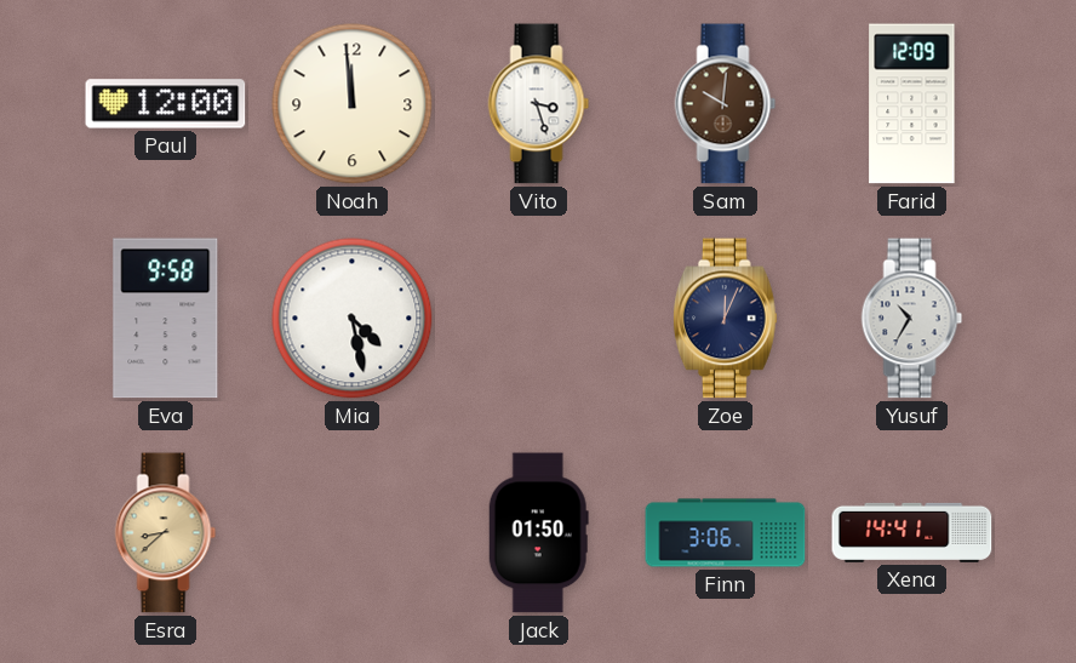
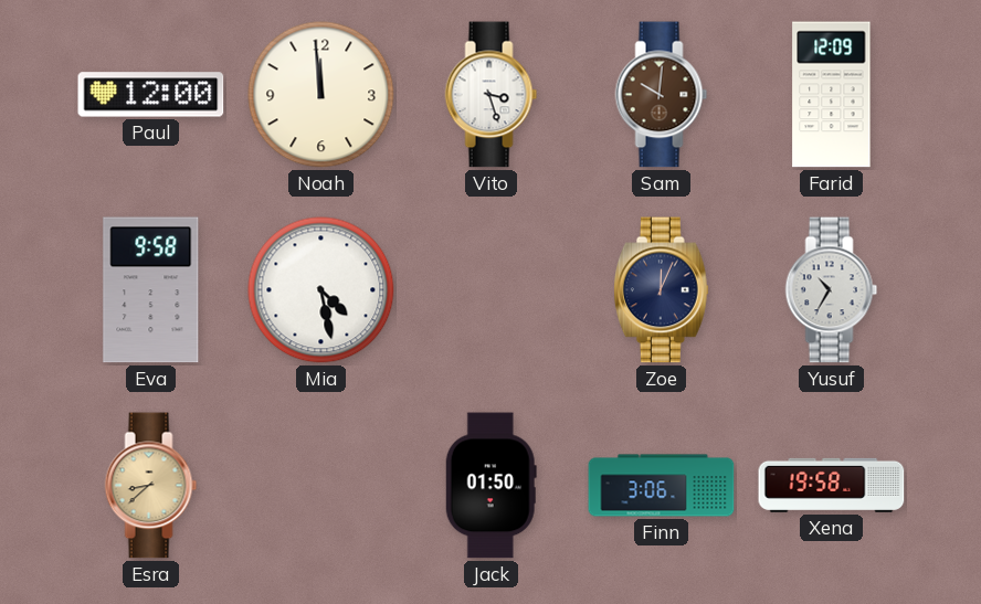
Xena: 14:41 -> 19:58
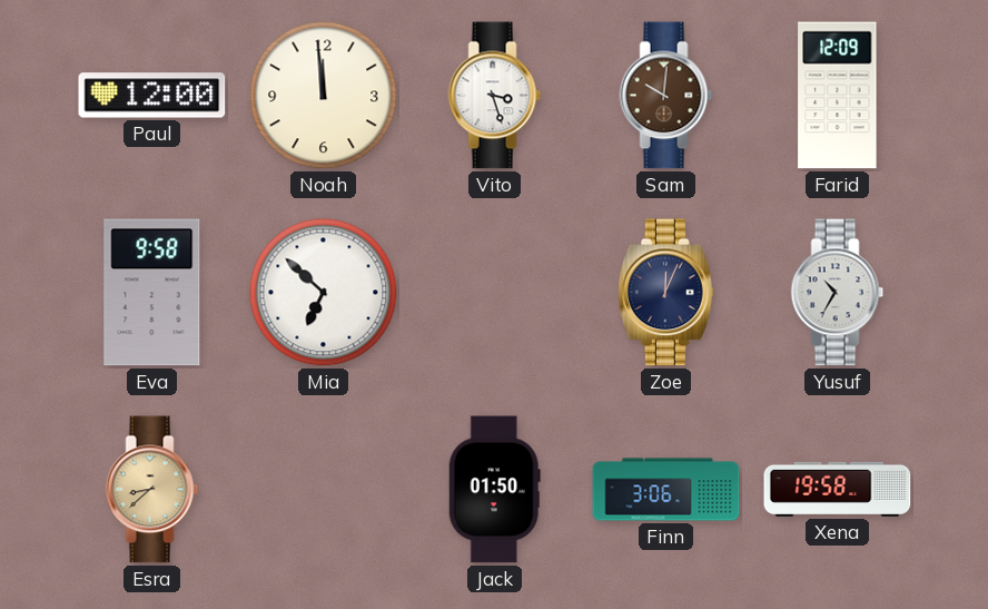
Mia: 4:28 -> 6:52
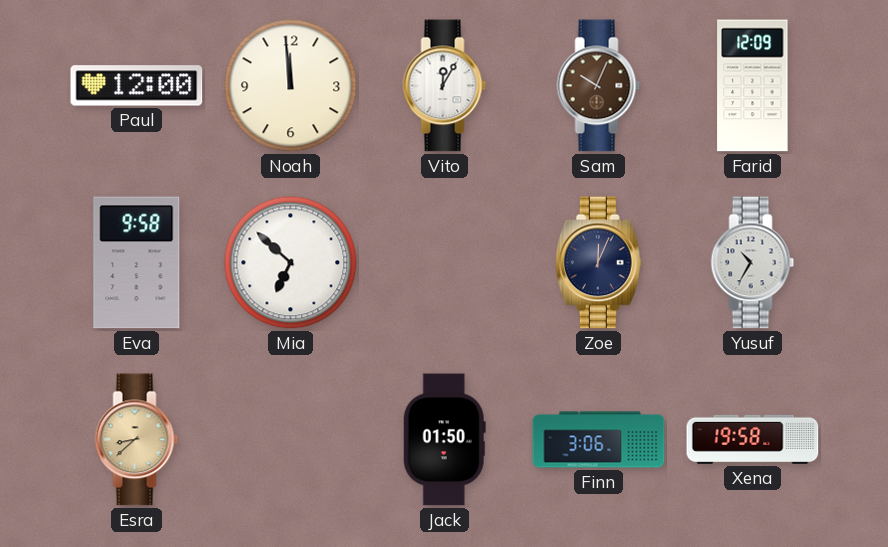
Vito: 3:27 -> 12:05
Sam: 10:01 -> 10:04
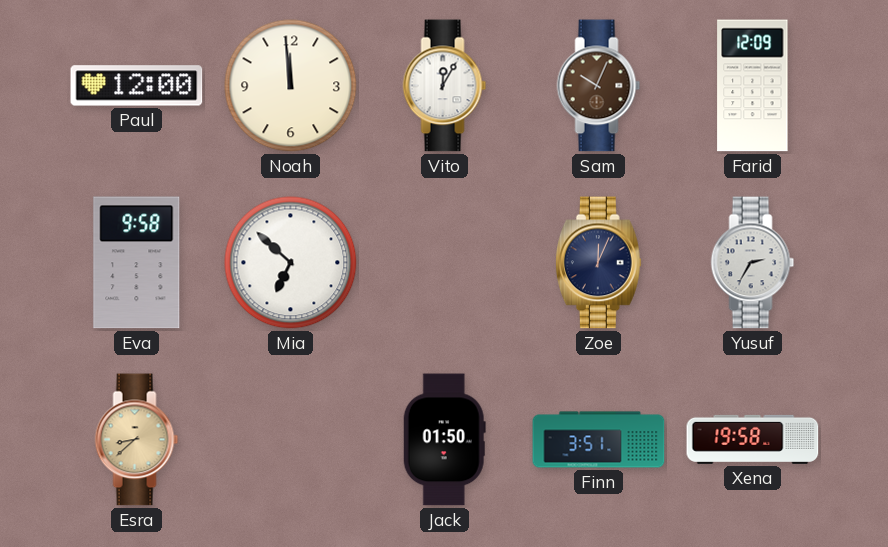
Yusuf: 10:35 -> 2:35
Finn: 3:06 -> 3:51
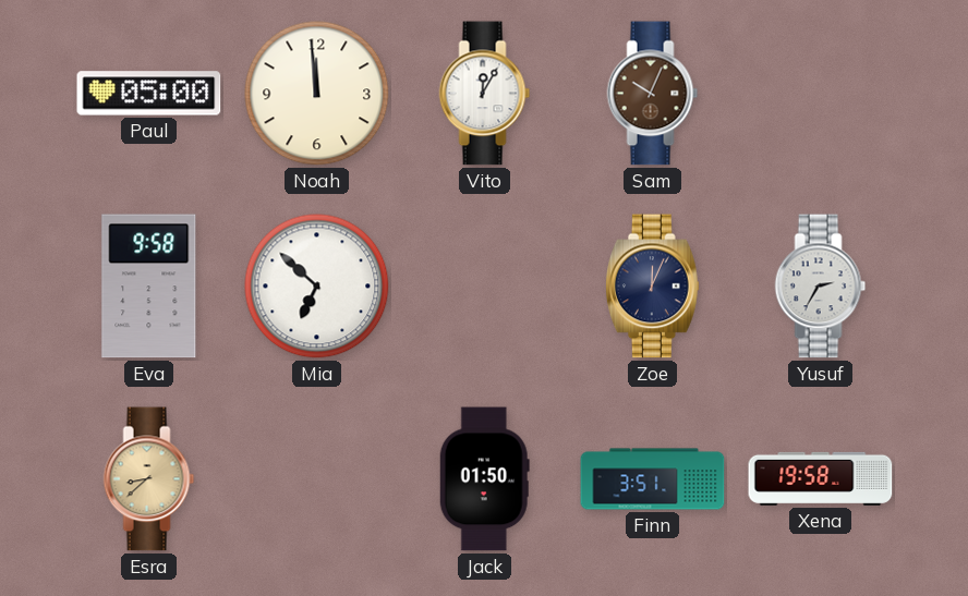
Paul: 12:00 -> 05:00
Farid: 12:09 -> none
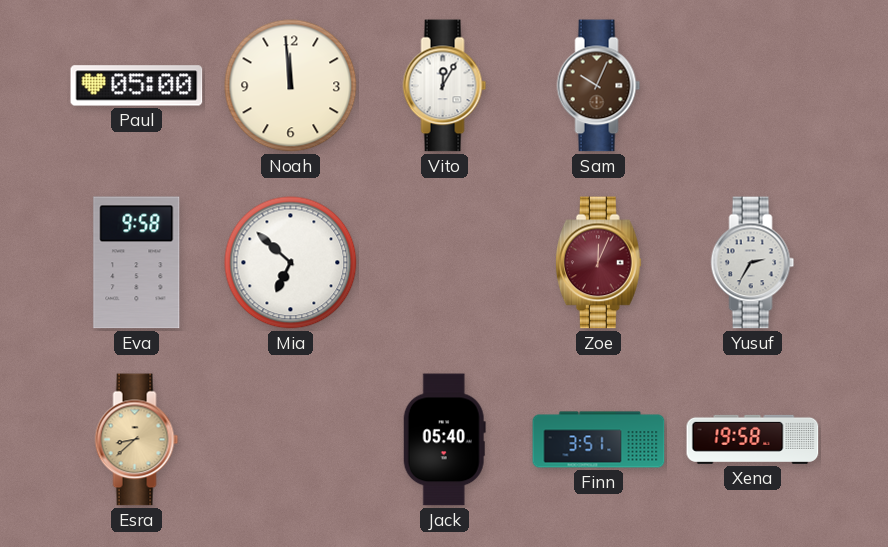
Zoe dial: navy -> burgundy
Jack: 01:50 -> 05:40
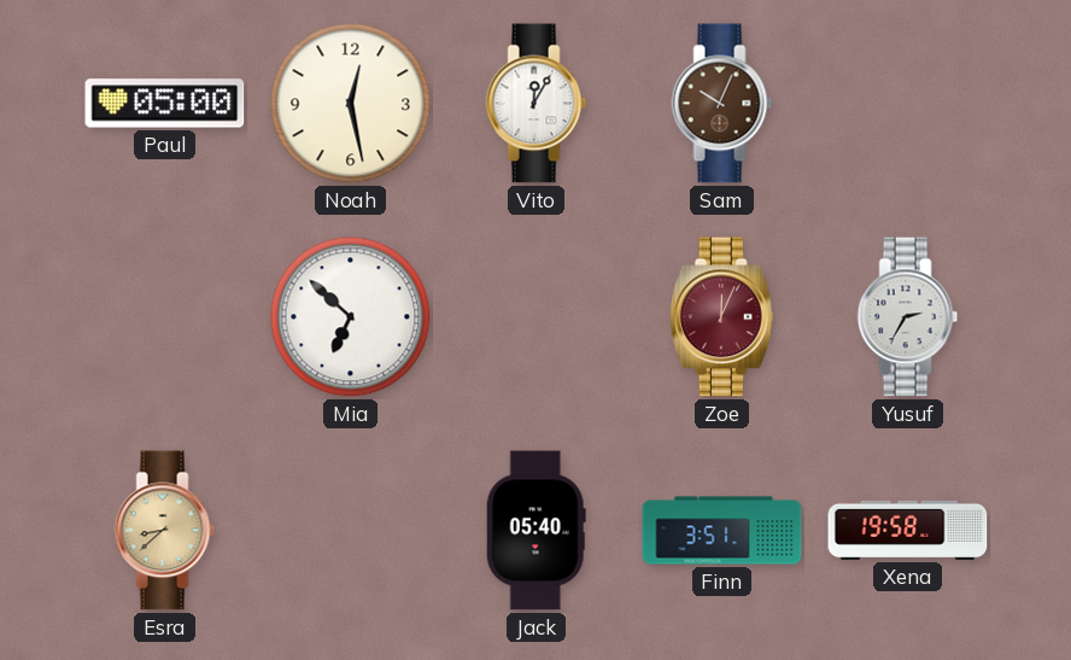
Noah: 11:59 -> 12:28
Eva: 9:58 -> none
